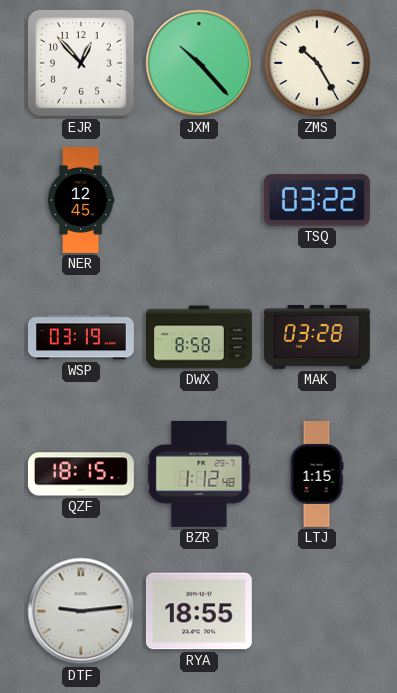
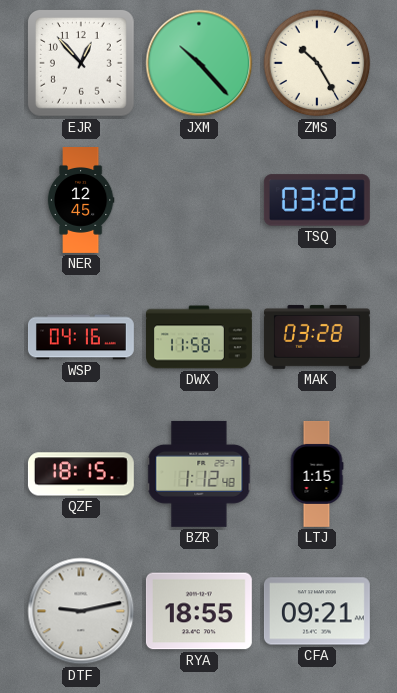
WSP: 03:19 -> 04:16
DWX: 8:58 -> 11:58
DTF: 9:14 -> 9:13
CFA: none -> 09:21
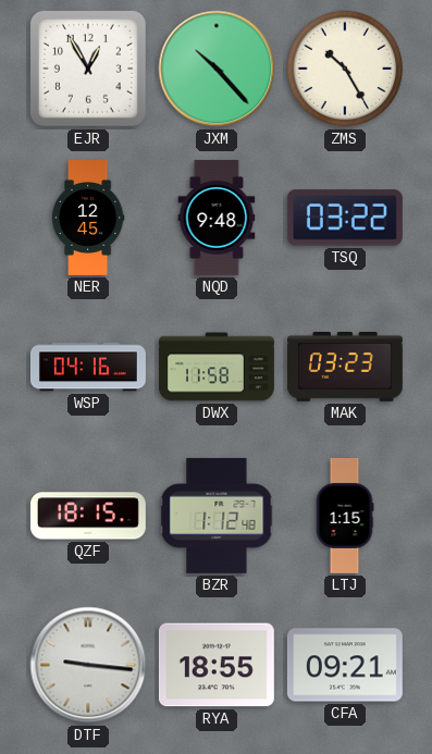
EJR: 12:53 -> 12:55
NQD: none -> 9:48
MAK: 03:28 -> 03:23
DTF: 9:13 -> 9:16
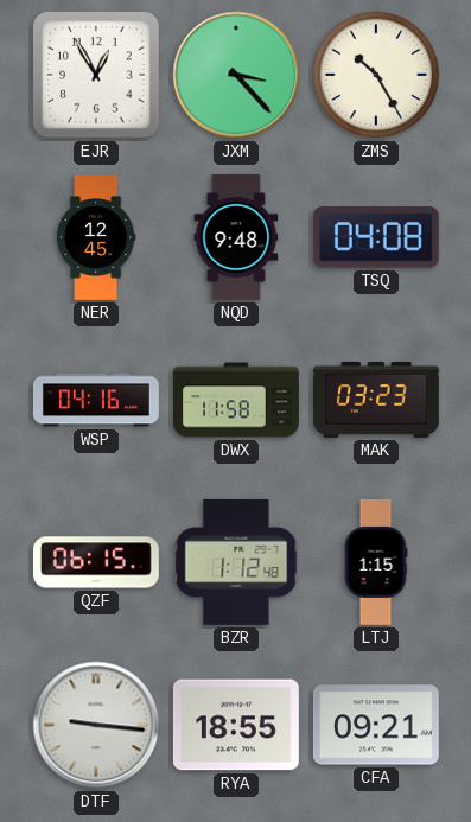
JXM: 10:23 -> 3:23
TSQ: 03:22 -> 04:08
QZF: 18:15 -> 06:15
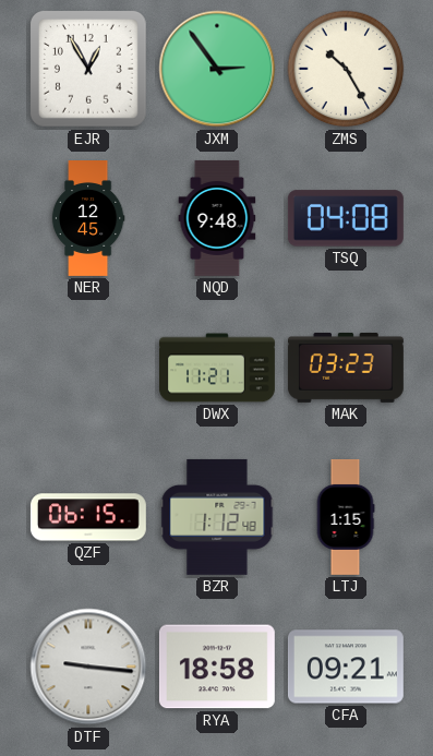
JXM: 3:23 -> 2:54
WSP: 04:16 -> none
DWX: 11:58 -> 11:21
RYA: 18:55 -> 18:58
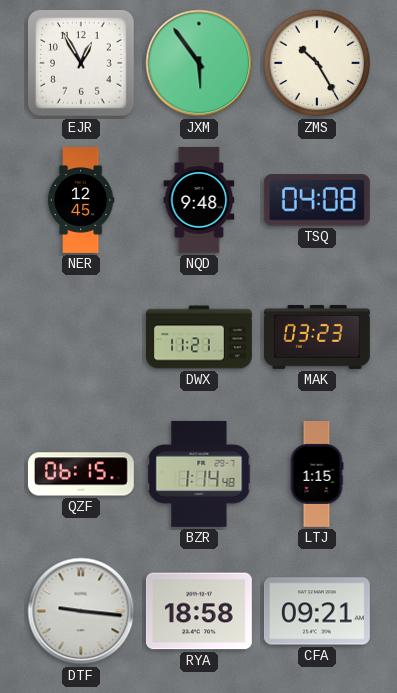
JXM: 2:54 -> 5:54
BZR: 1:12 -> 1:14
